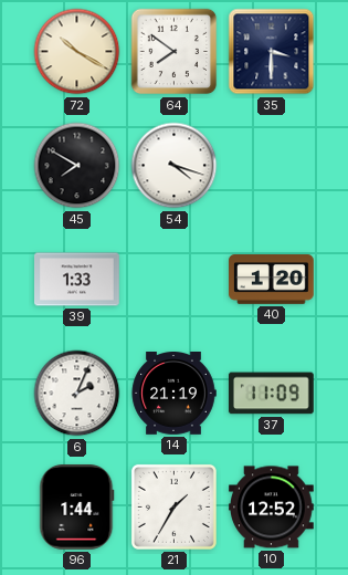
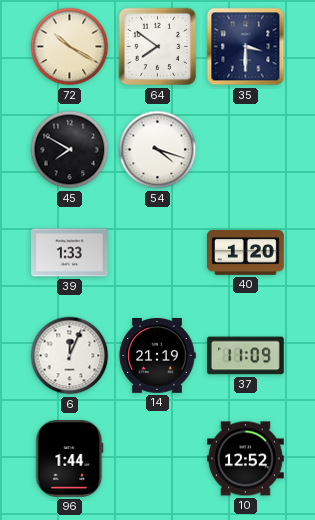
6: 2:04 -> 12:04
21: 1:35 -> none
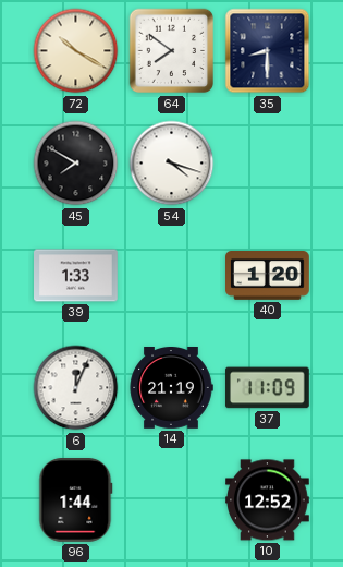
35: 3:30 -> 8:30
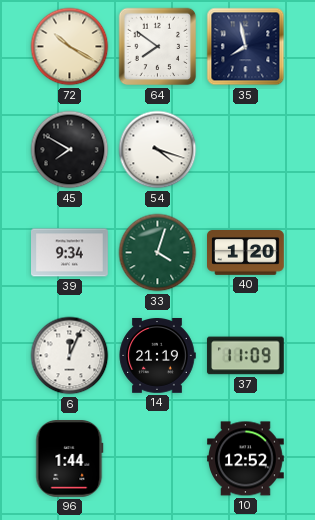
35: 8:30 -> 7:58
39: 1:33 -> 9:34
33: none -> 4:03
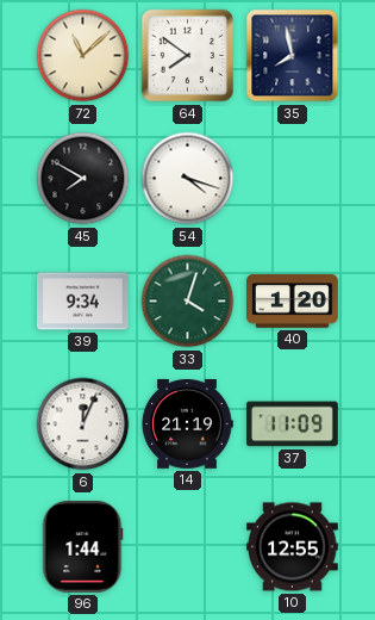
72: 10:20 -> 11:08
10: 12:52 -> 12:55
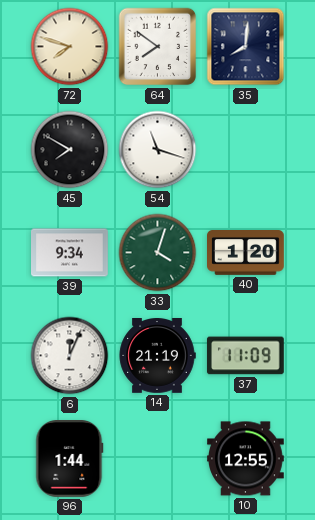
72: 11:08 -> 7:48
35: 7:58 -> 8:01
54: 4:18 -> 11:18
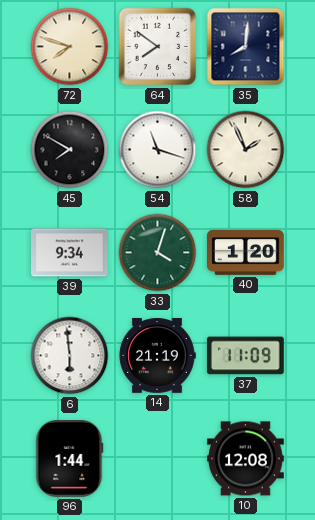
58: none -> 1:56
6: 12:04 -> 5:59
10: 12:55 -> 12:08
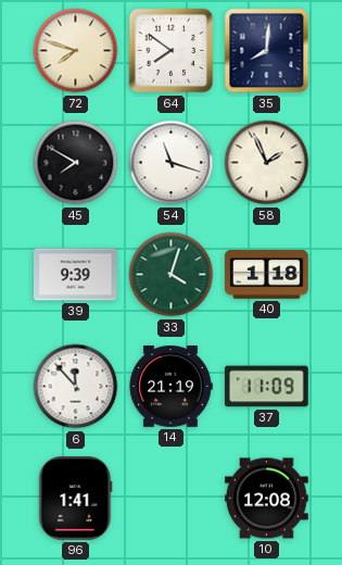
39: 9:34 -> 9:39
40: 1:20 -> 1:18
6: 5:59 -> 11:53
96: 1:44 -> 1:41
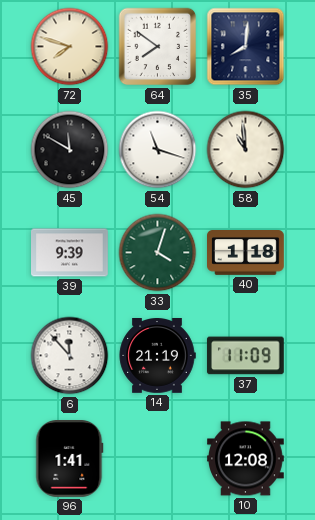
45: 7:50 -> 11:50
58: 1:56 -> 10:59
